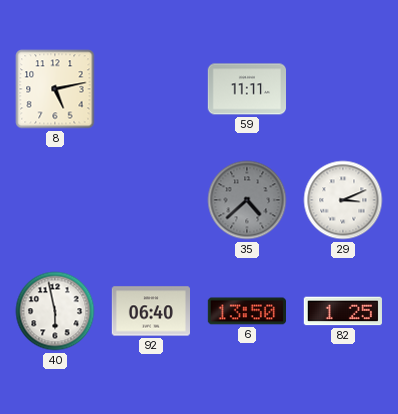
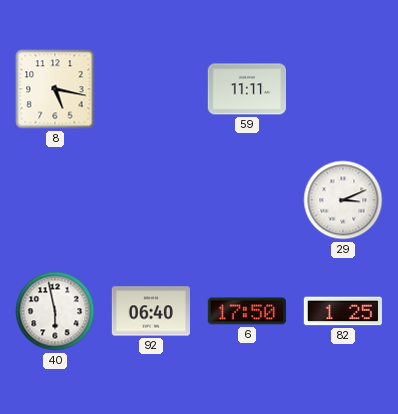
8: 5:13 -> 5:17
35: 4:38 -> none
6: 13:50 -> 17:50
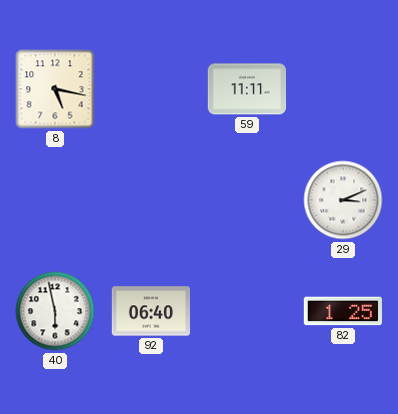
6: 17:50 -> none
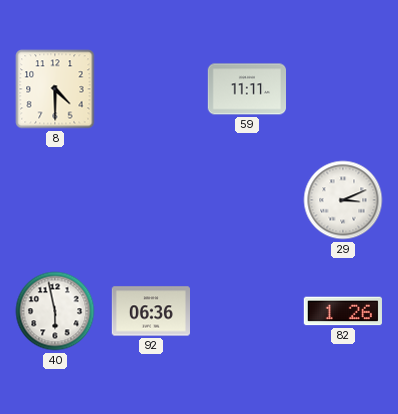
8: 5:17 -> 4:30
92: 06:40 -> 06:36
82: 1:25 -> 1:26
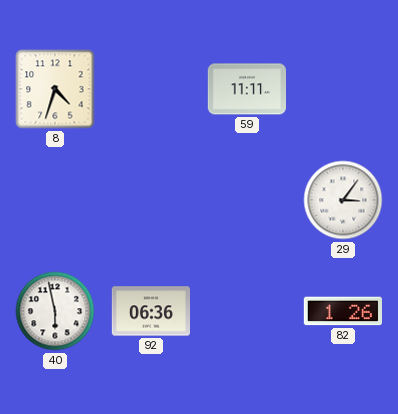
8: 4:30 -> 4:33
29: 3:11 -> 3:06
